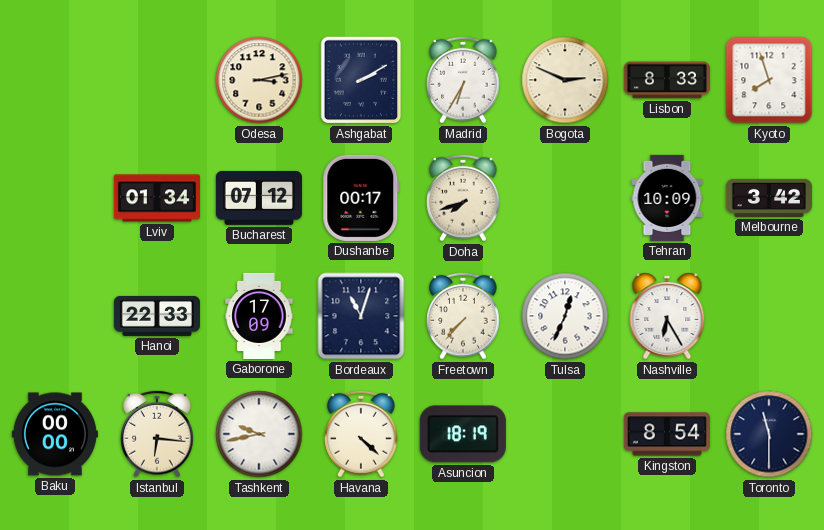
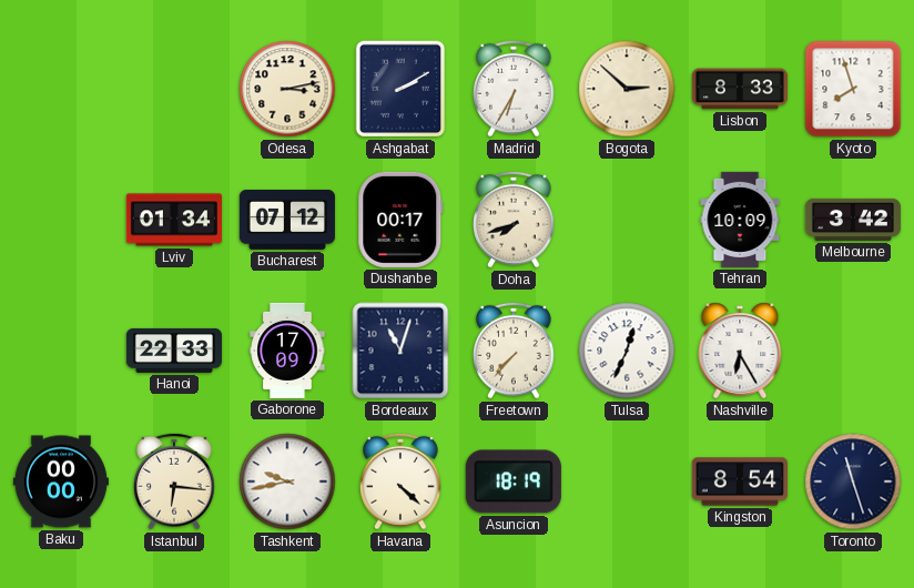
Bogota: 2:49 -> 2:52
Toronto: 11:30 -> 11:27
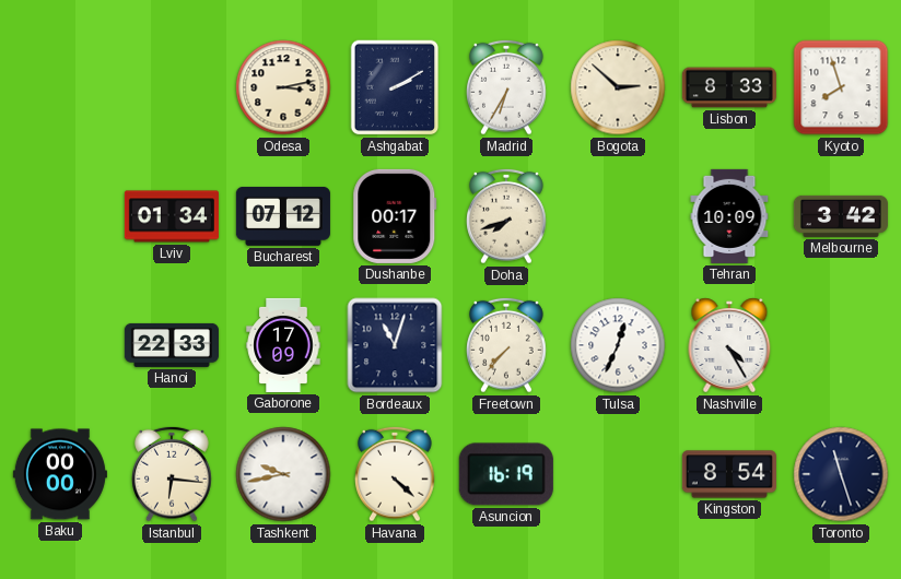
Nashville: 6:25 -> 4:25
Asuncion: 18:19 -> 16:19
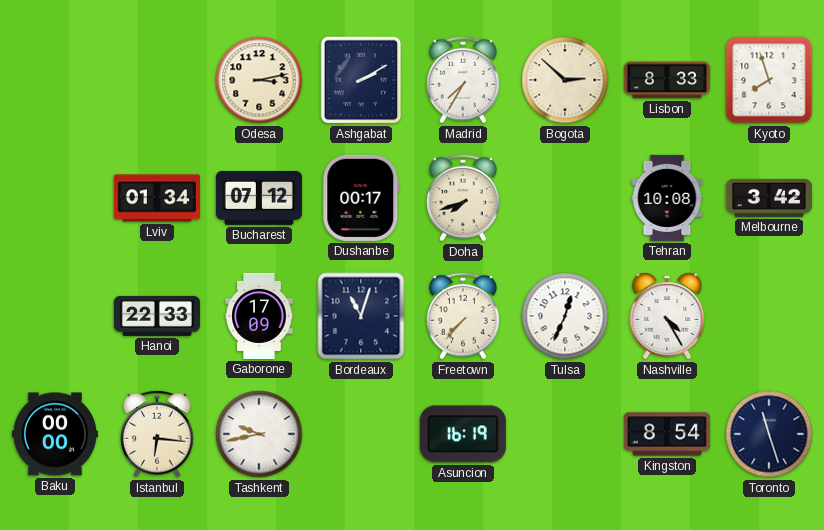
Madrid: 6:35 -> 7:35
Tehran: 10:09 -> 10:08
Havana: 4:22 -> none
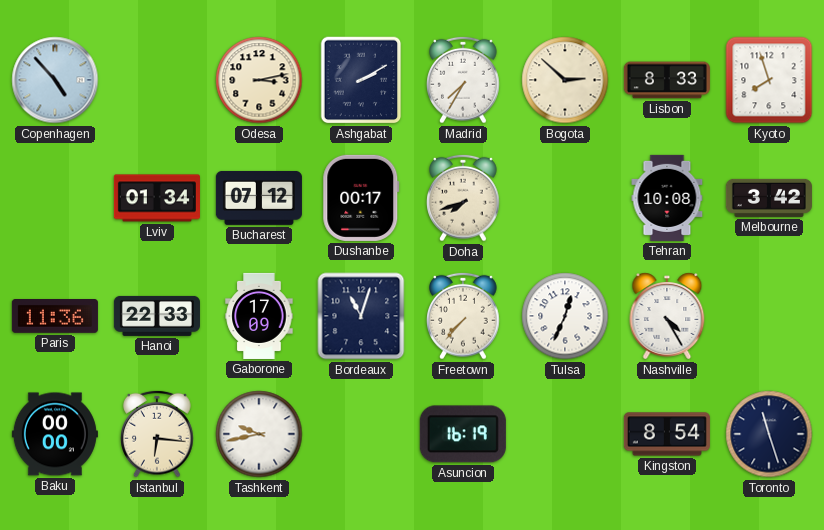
Copenhagen: none -> 4:53
Paris: none -> 11:36
